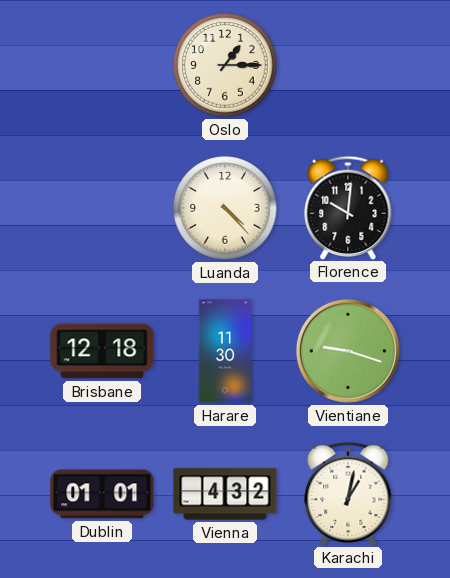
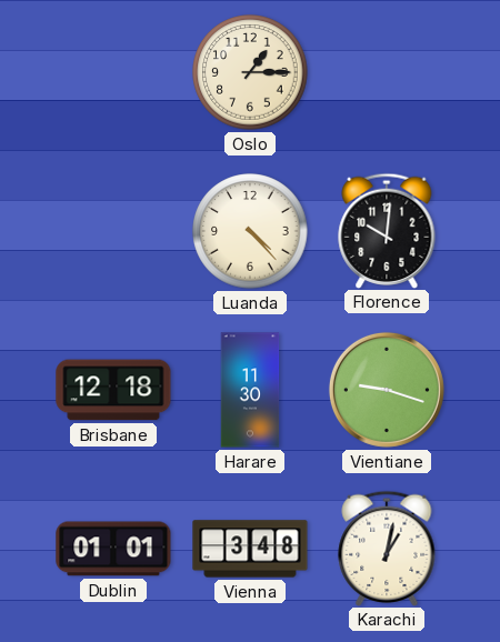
Vienna: 4:32 -> 3:48
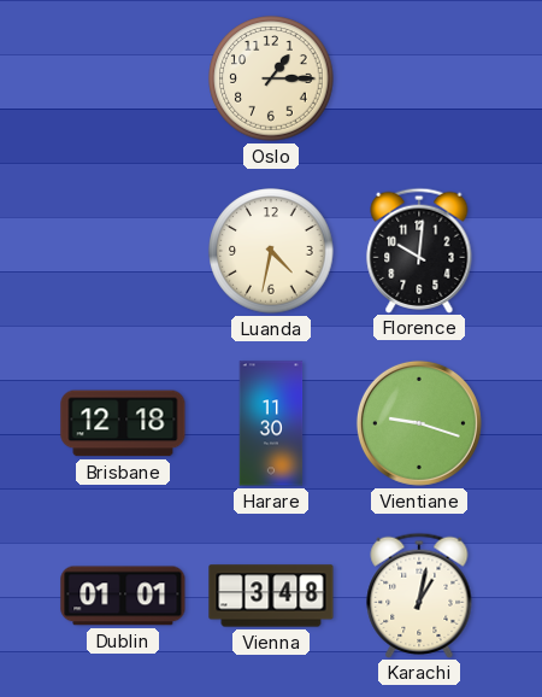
Luanda: 4:23 -> 4:32
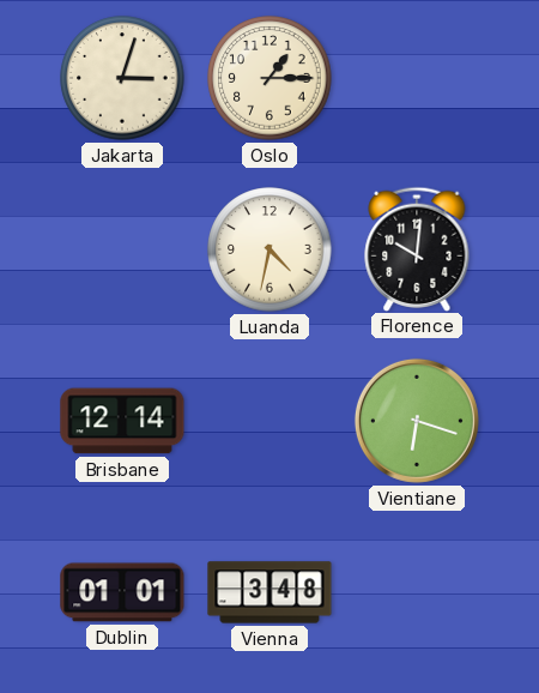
Jakarta: none -> 3:03
Brisbane: 12:18 -> 12:14
Harare: 11:30 -> none
Vientiane: 9:18 -> 6:18
Karachi: 1:02 -> none
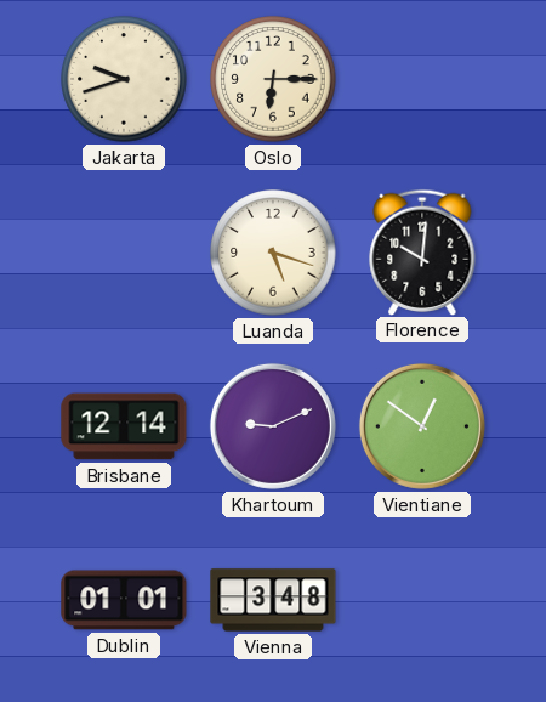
Jakarta: 3:03 -> 9:42
Oslo: 1:15 -> 6:15
Luanda: 4:32 -> 5:18
Khartoum: none -> 9:11
Vientiane: 6:18 -> 12:51
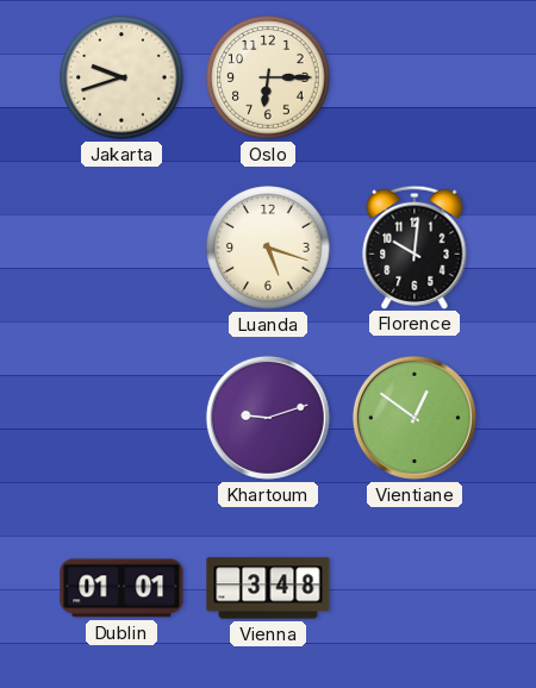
Brisbane: 12:14 -> none
Khartoum: 9:11 -> 9:12
